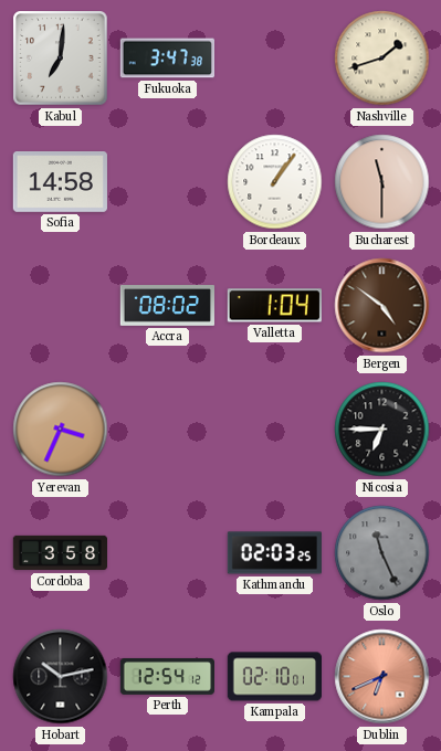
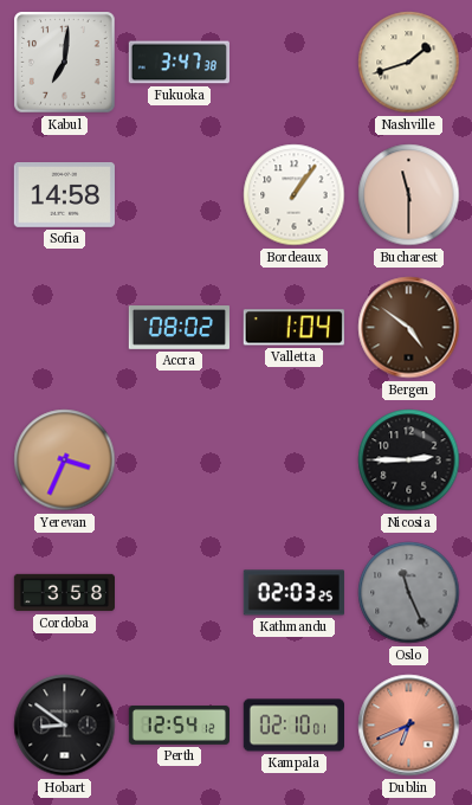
Nicosia: 6:45 -> 2:45
Hobart: 10:13 -> 8:51
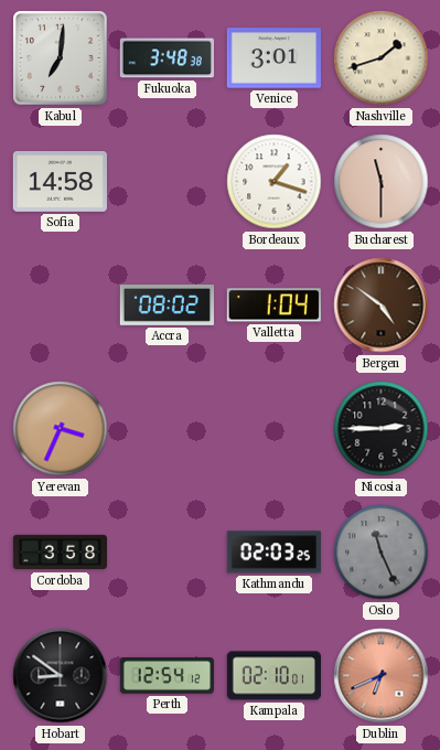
Fukuoka: 3:47 -> 3:48
Venice: none -> 3:01
Bordeaux: 1:06 -> 1:18
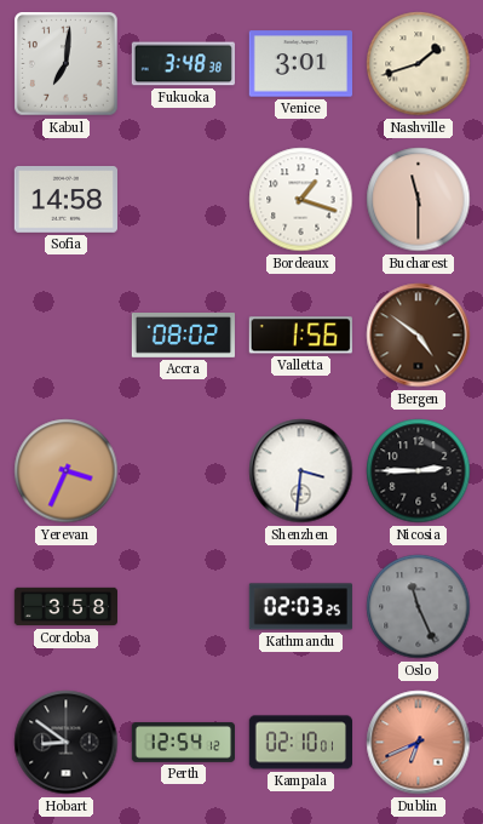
Valletta: 1:04 -> 1:56
Shenzhen: none -> 3:31
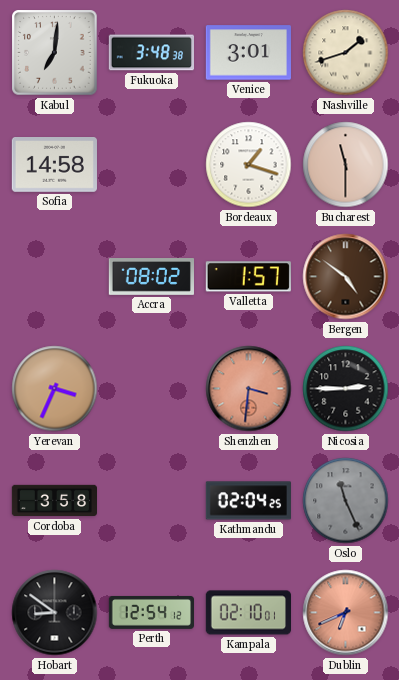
Valletta: 1:56 -> 1:57
Shenzhen dial: white -> salmon
Kathmandu: 02:03 -> 02:04
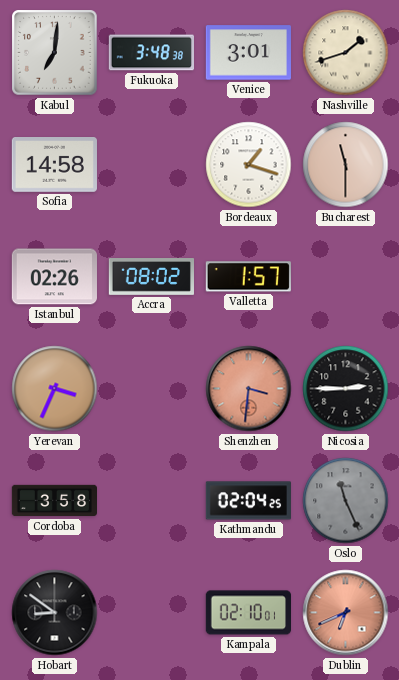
Istanbul: none -> 02:26
Bergen: 4:51 -> none
Perth: 12:54 -> none
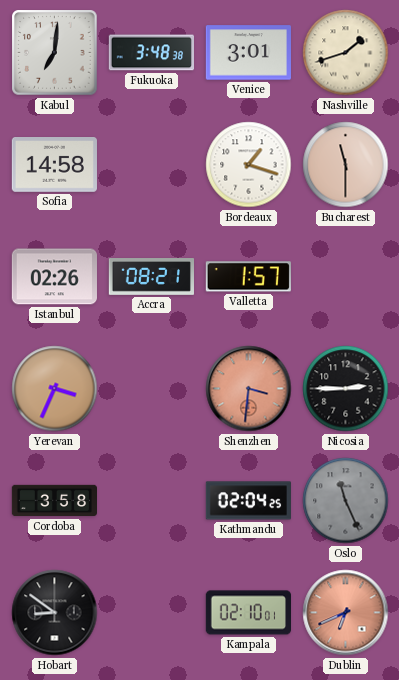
Accra: 08:02 -> 08:21
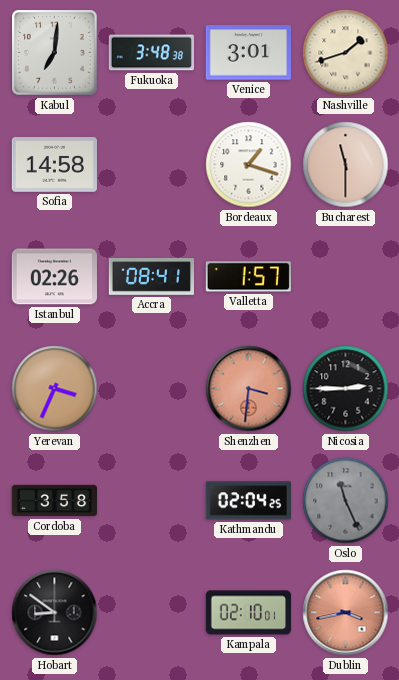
Accra: 08:21 -> 08:41
Dublin: 6:41 -> 3:43
